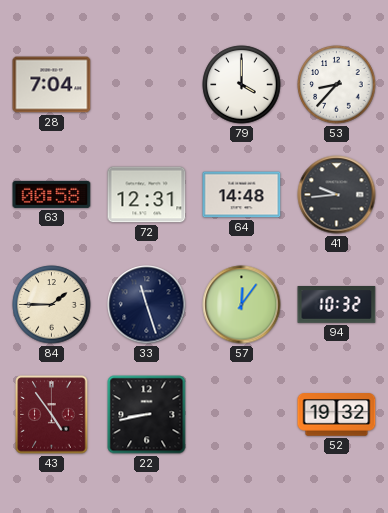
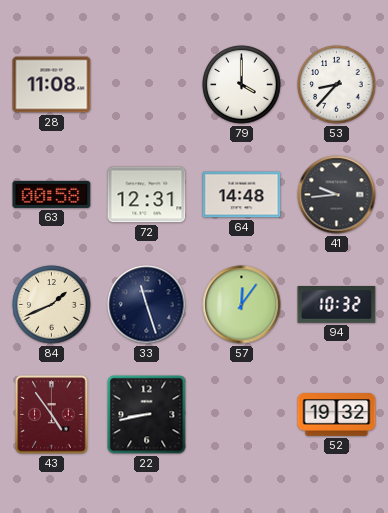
28: 7:04 -> 11:08
84: 1:45 -> 1:41
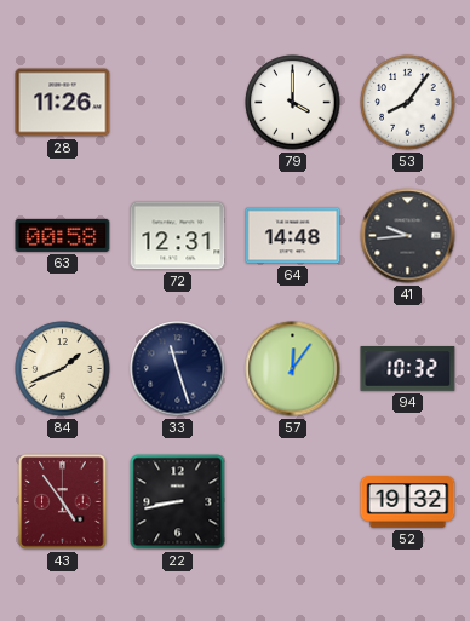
28: 11:08 -> 11:26
53: 8:37 -> 8:06
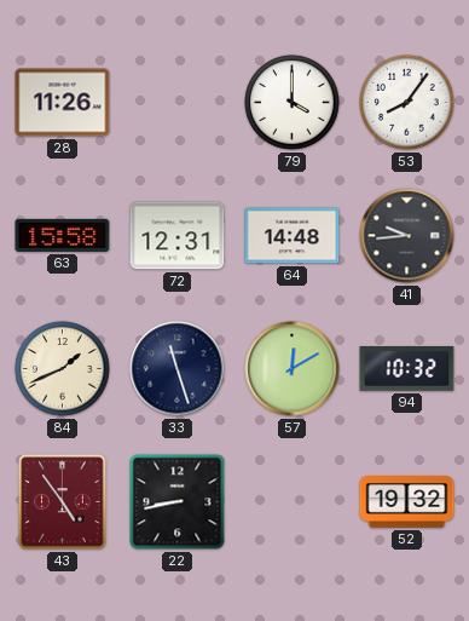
63: 00:58 -> 15:58
57: 12:06 -> 12:10
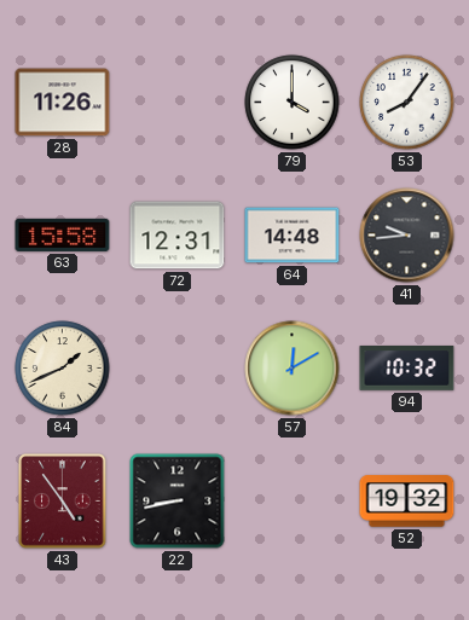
33: 11:27 -> none
